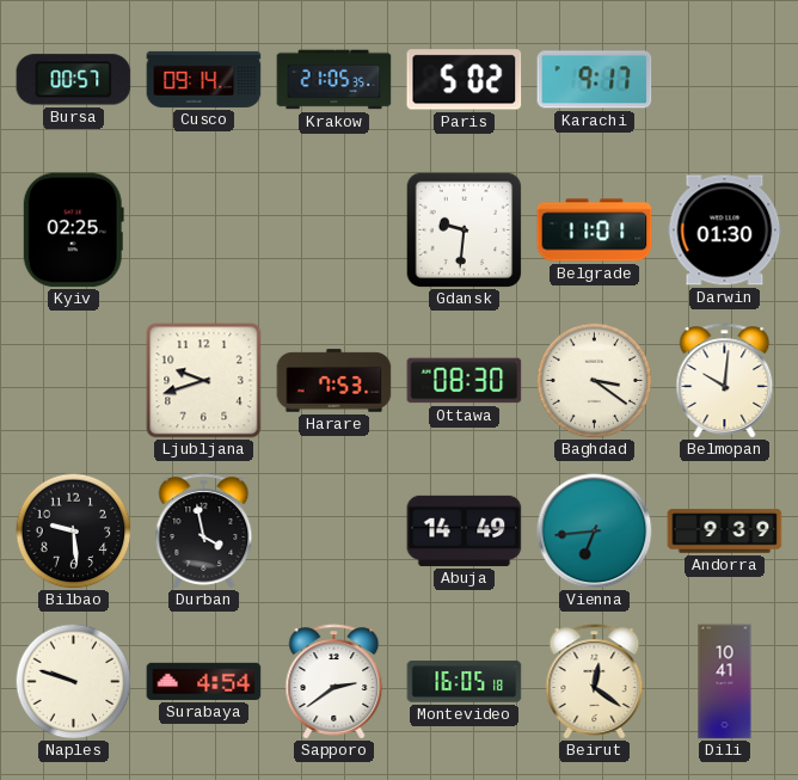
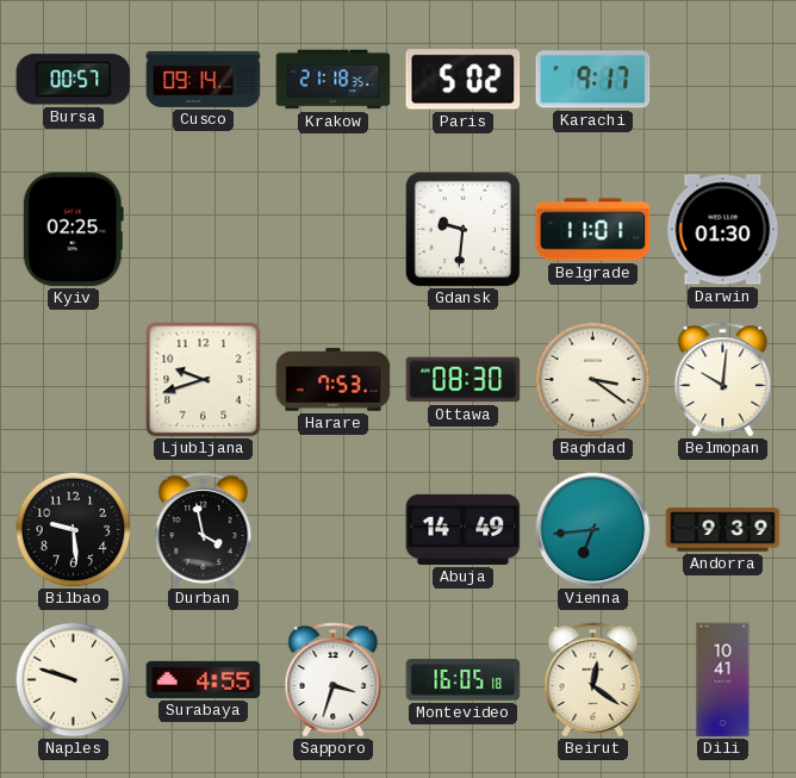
Krakow: 21:05 -> 21:18
Surabaya: 4:54 -> 4:55
Sapporo: 2:39 -> 3:33
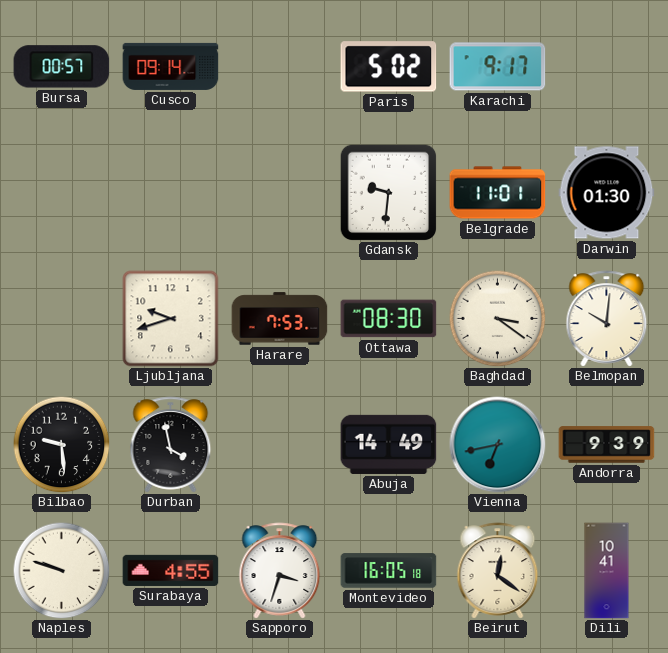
Krakow: 21:18 -> none
Kyiv: 02:25 -> none
Vienna: 6:44 -> 6:43
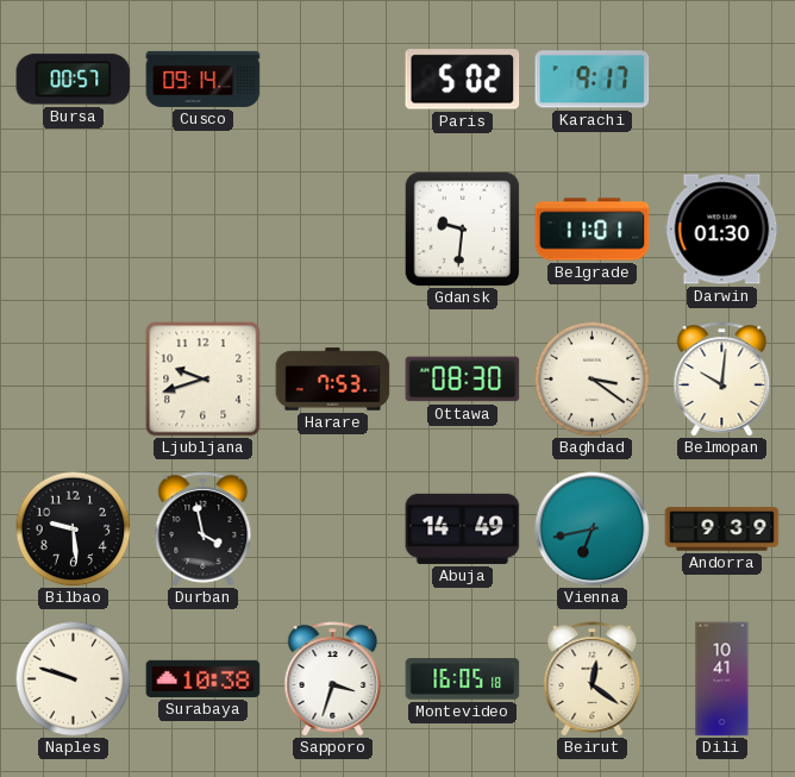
Surabaya: 4:55 -> 10:38
